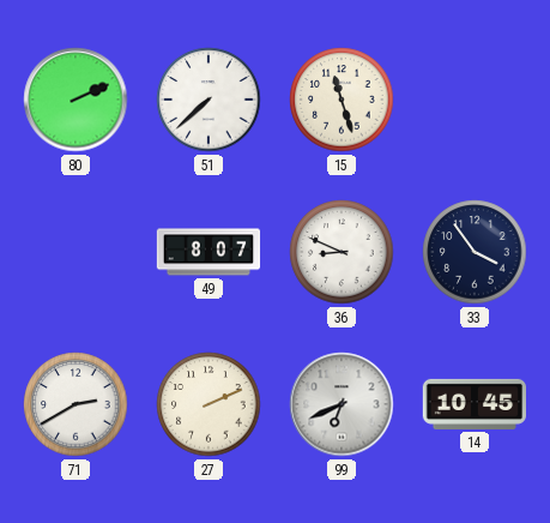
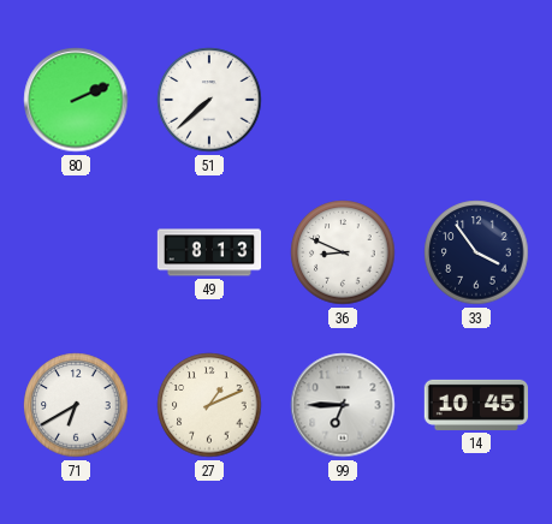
15: 11:27 -> none
49: 8:07 -> 8:13
71: 2:40 -> 6:40
27: 2:11 -> 1:11
99: 6:41 -> 6:45
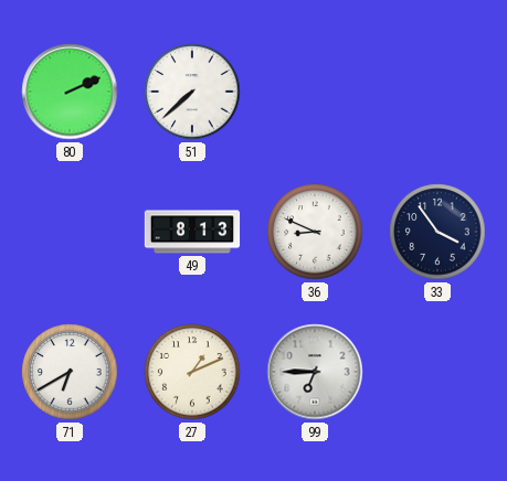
14: 10:45 -> none
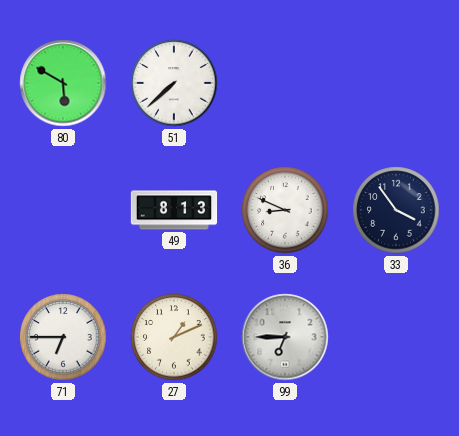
80: 2:11 -> 5:50
71: 6:40 -> 6:45
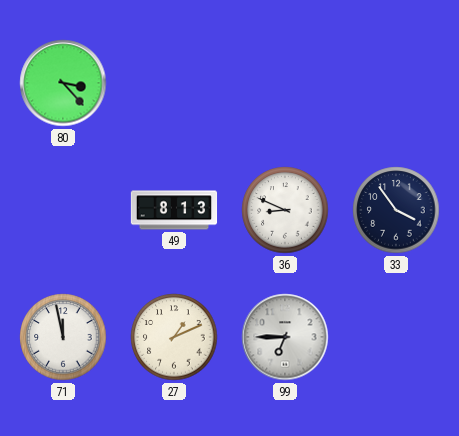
80: 5:50 -> 3:23
51: 7:38 -> none
71: 6:45 -> 11:58
